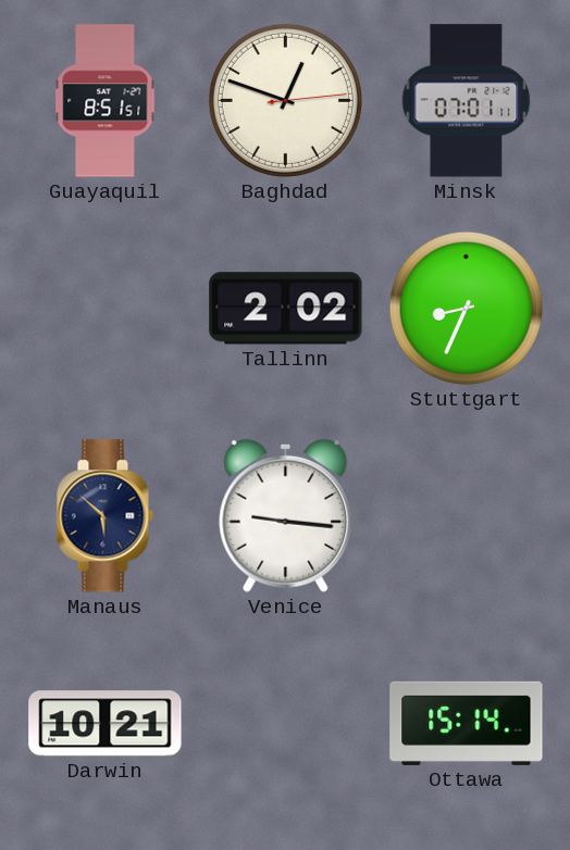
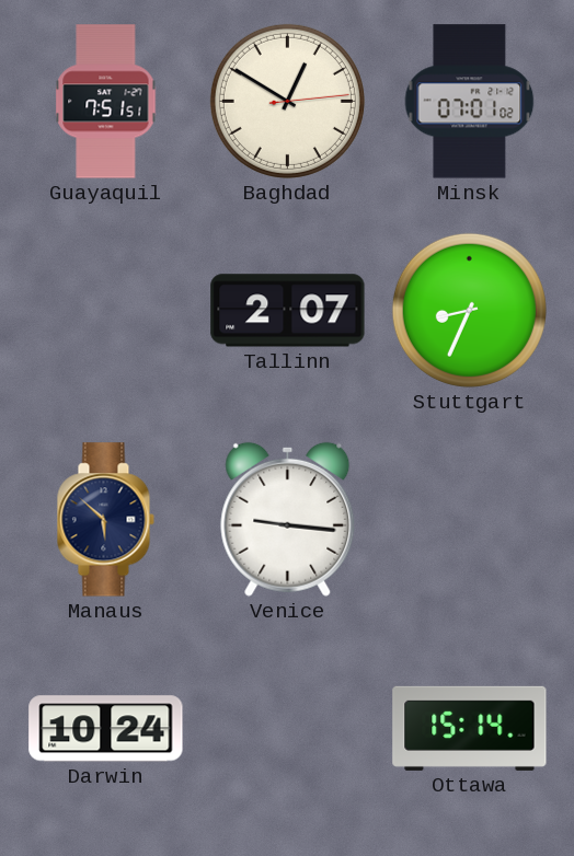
Guayaquil: 8:51 -> 7:51
Baghdad: 12:48 -> 12:50
Minsk: 07:01:11 -> 07:01:02
Tallinn: 2:02 -> 2:07
Darwin: 10:21 -> 10:24
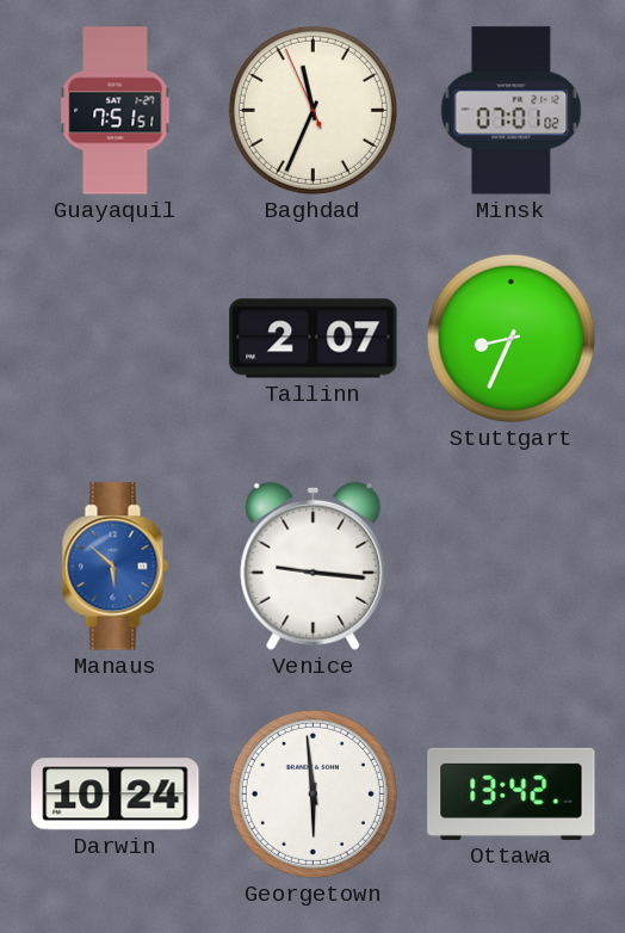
Baghdad: 12:50 -> 11:33
Manaus dial: navy -> blue
Georgetown: none -> 5:59
Ottawa: 15:14 -> 13:42
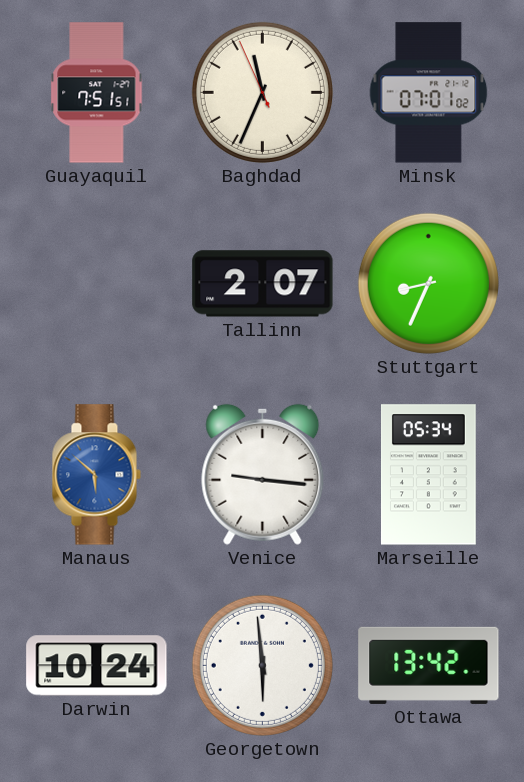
Marseille: none -> 05:34
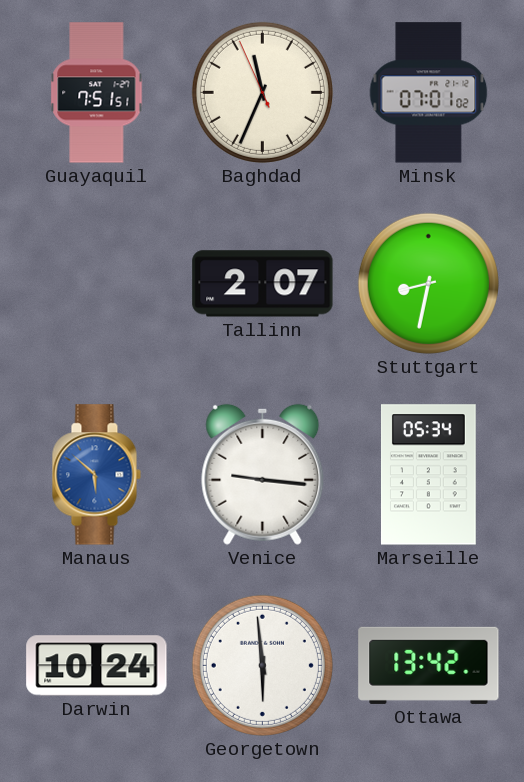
Stuttgart: 8:34 -> 8:32
